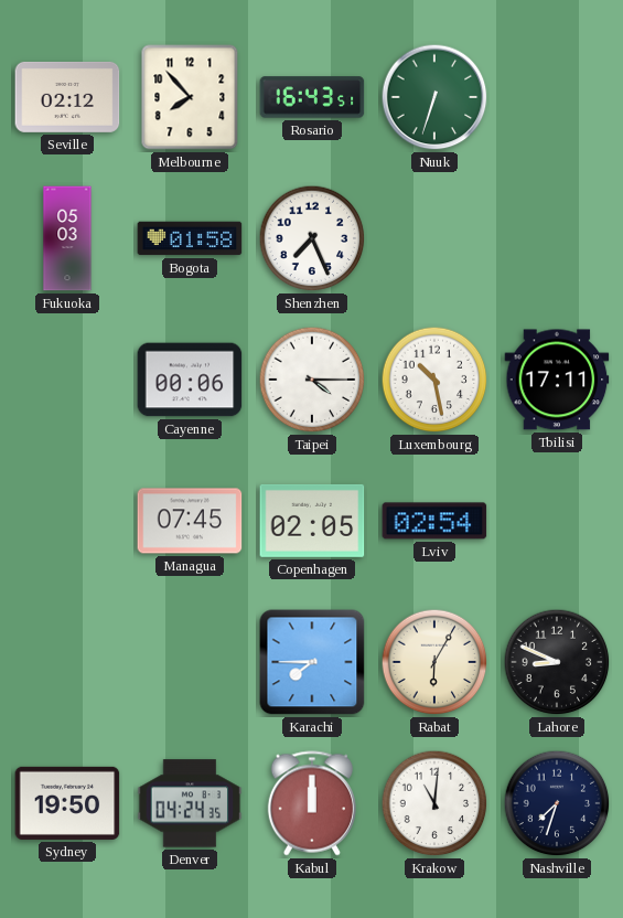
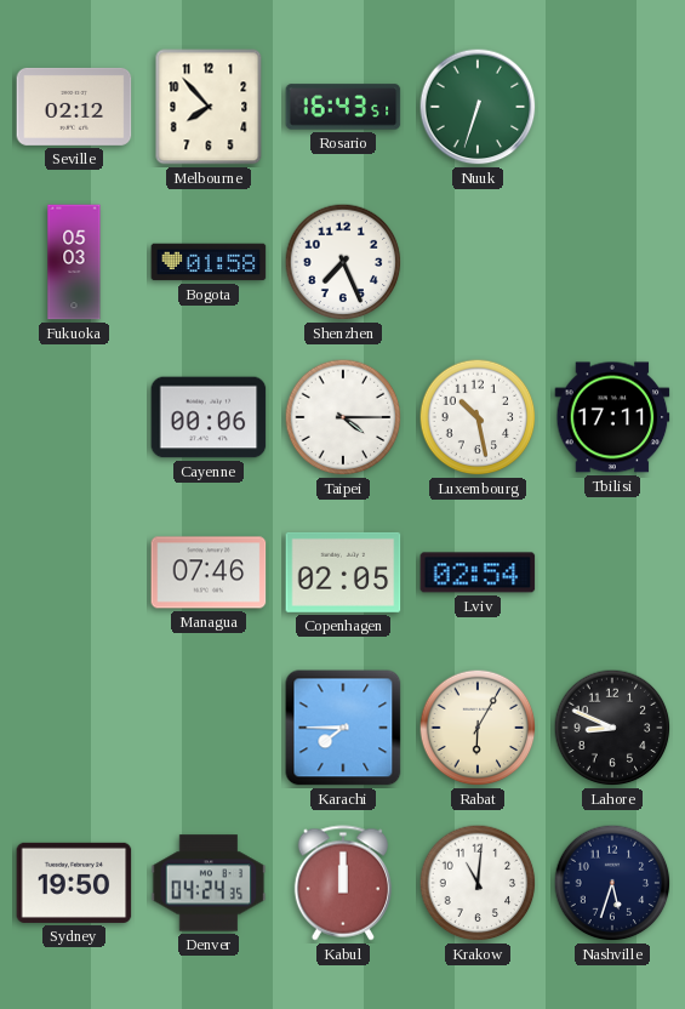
Managua: 07:45 -> 07:46
Nashville: 7:33 -> 5:33
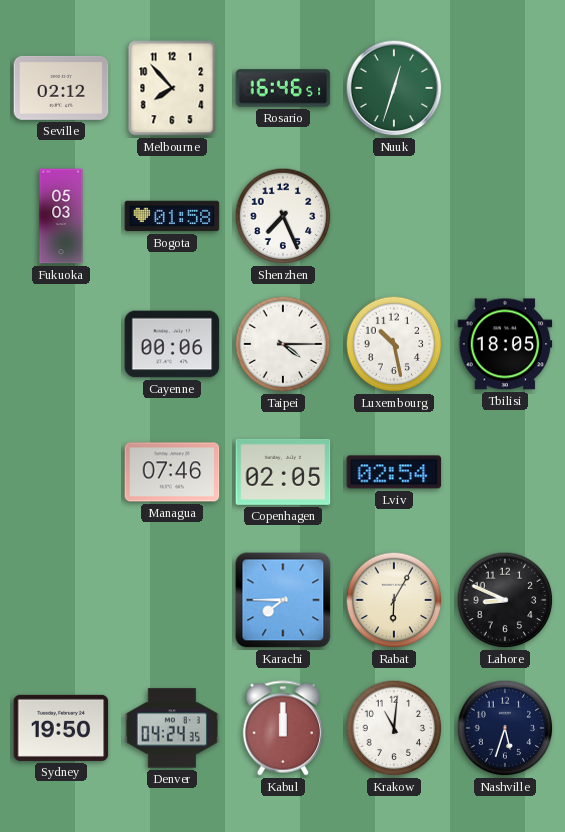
Rosario: 16:43 -> 16:46
Nuuk: 6:33 -> 12:33
Tbilisi: 17:11 -> 18:05
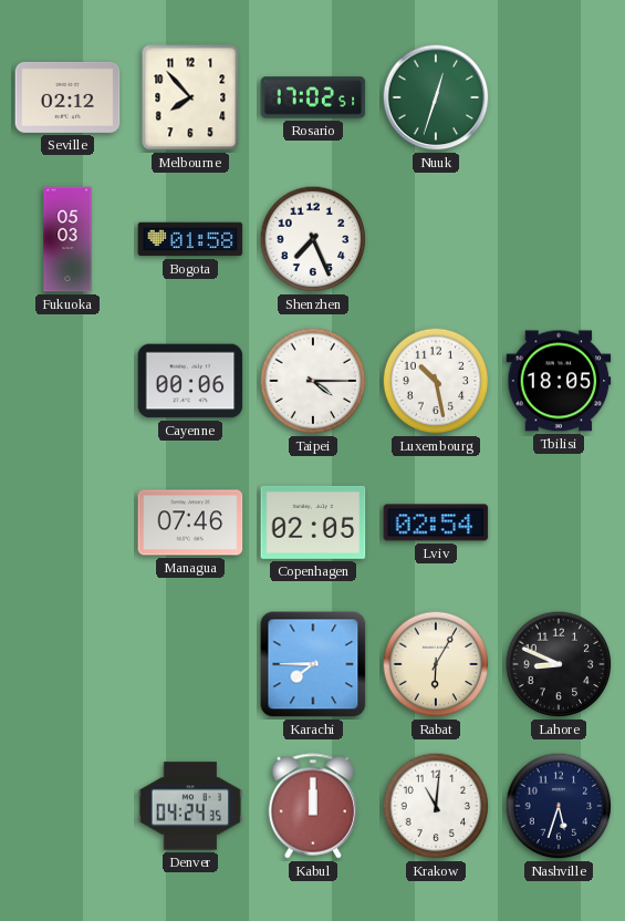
Rosario: 16:46 -> 17:02
Sydney: 19:50 -> none
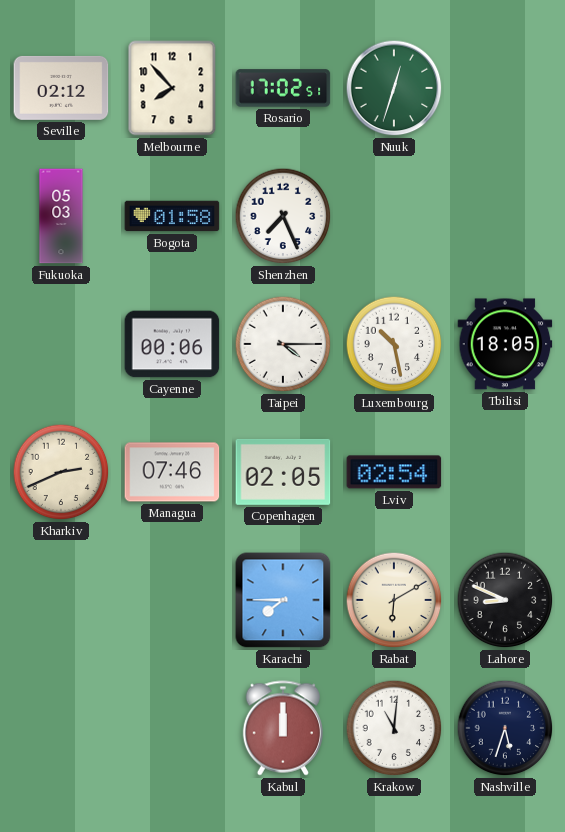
Kharkiv: none -> 2:41
Rabat: 6:05 -> 6:10
Denver: 04:24 -> none
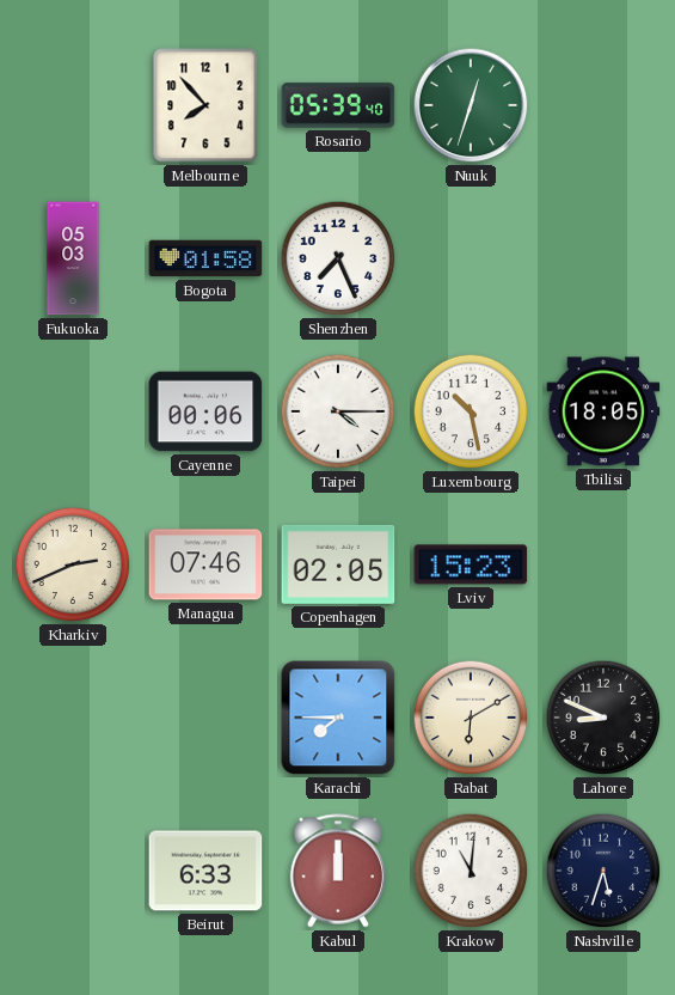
Seville: 02:12 -> none
Rosario: 17:02 -> 05:39
Lviv: 02:54 -> 15:23
Beirut: none -> 6:33
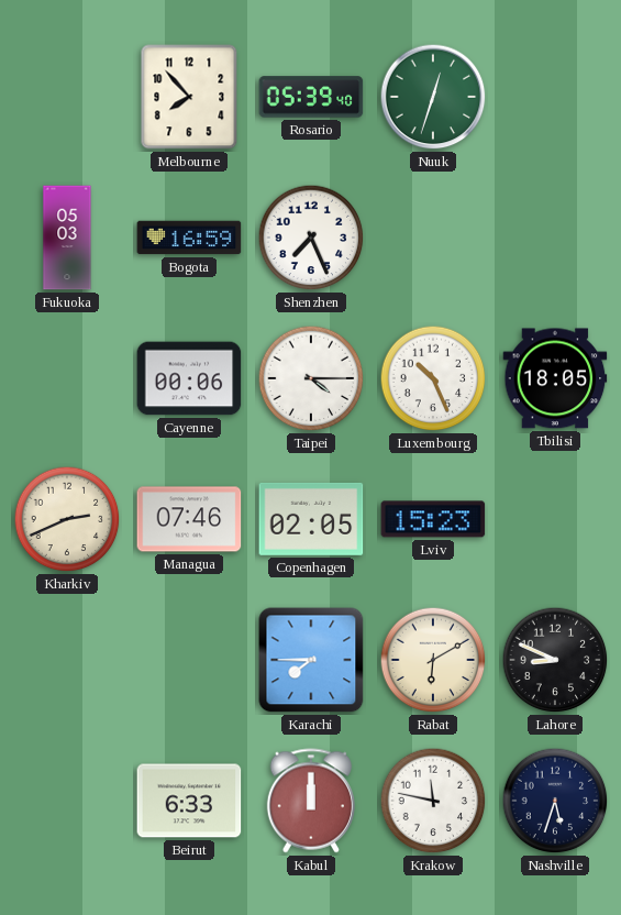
Bogota: 01:58 -> 16:59
Luxembourg: 10:28 -> 10:26
Krakow: 11:01 -> 11:47
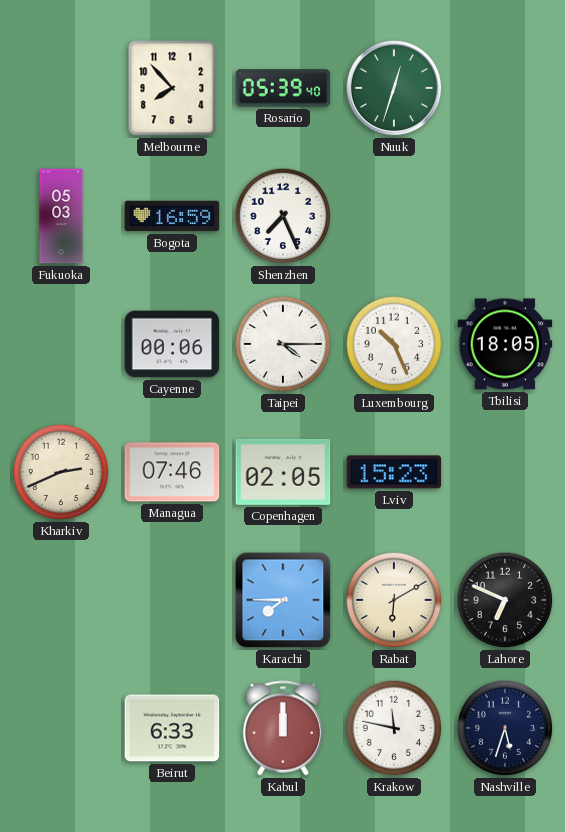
Lahore: 8:49 -> 6:49
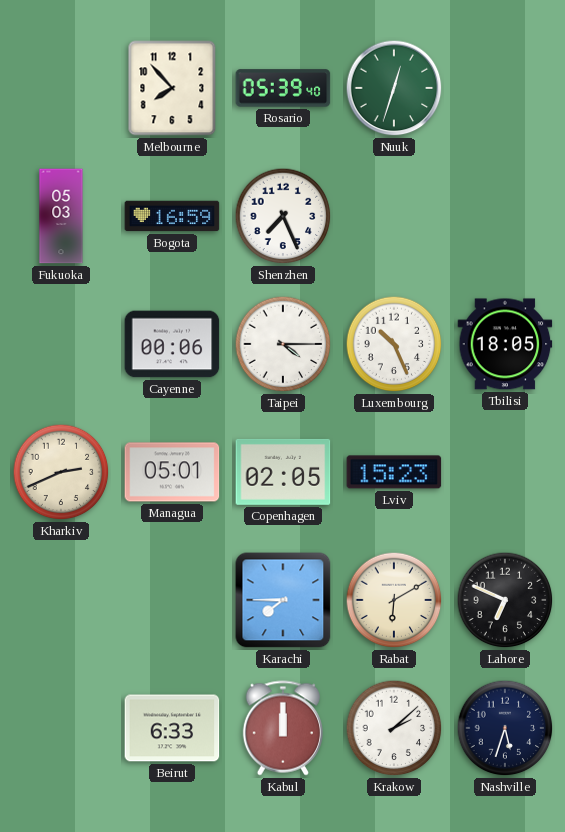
Managua: 07:46 -> 05:01
Krakow: 11:47 -> 2:08
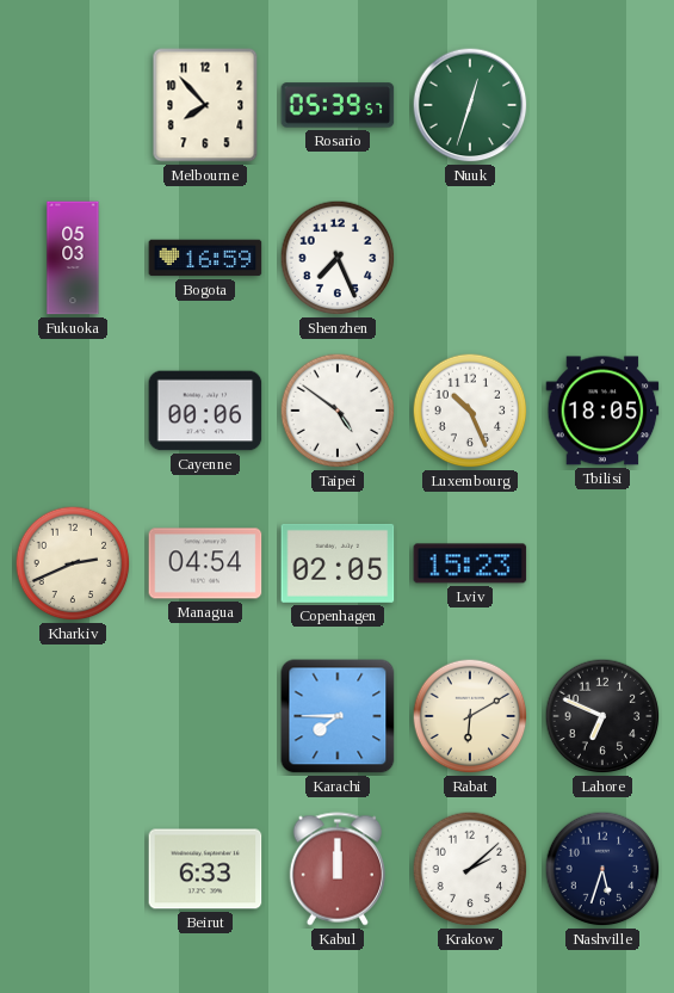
Rosario: 05:39:40 -> 05:39:57
Taipei: 4:15 -> 4:51
Managua: 05:01 -> 04:54
